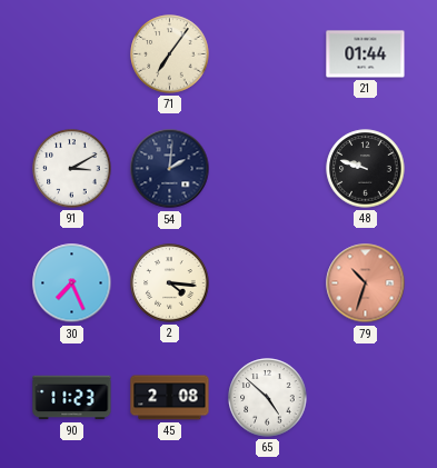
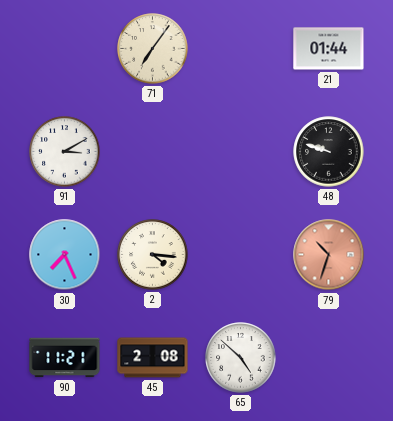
54: 2:01 -> none
90: 11:23 -> 11:21
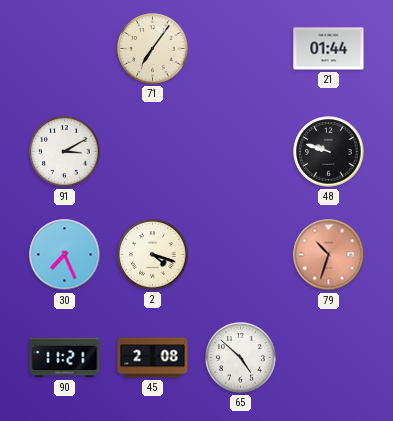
2: 4:16 -> 4:18
